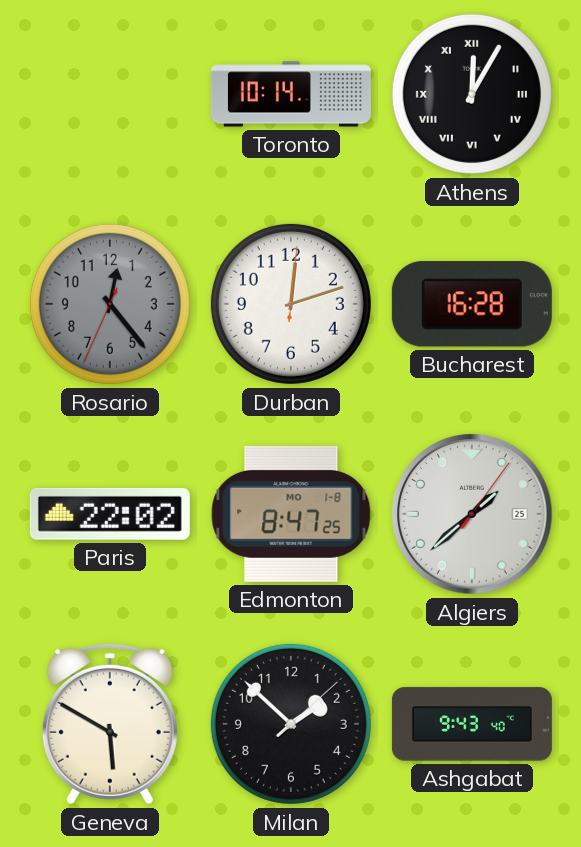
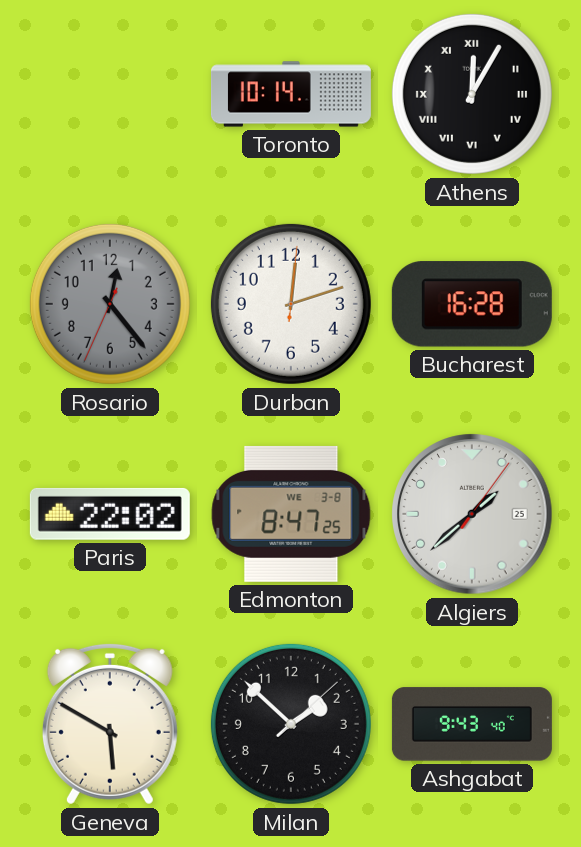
Edmonton date: MO 1-8 -> WE 3-8
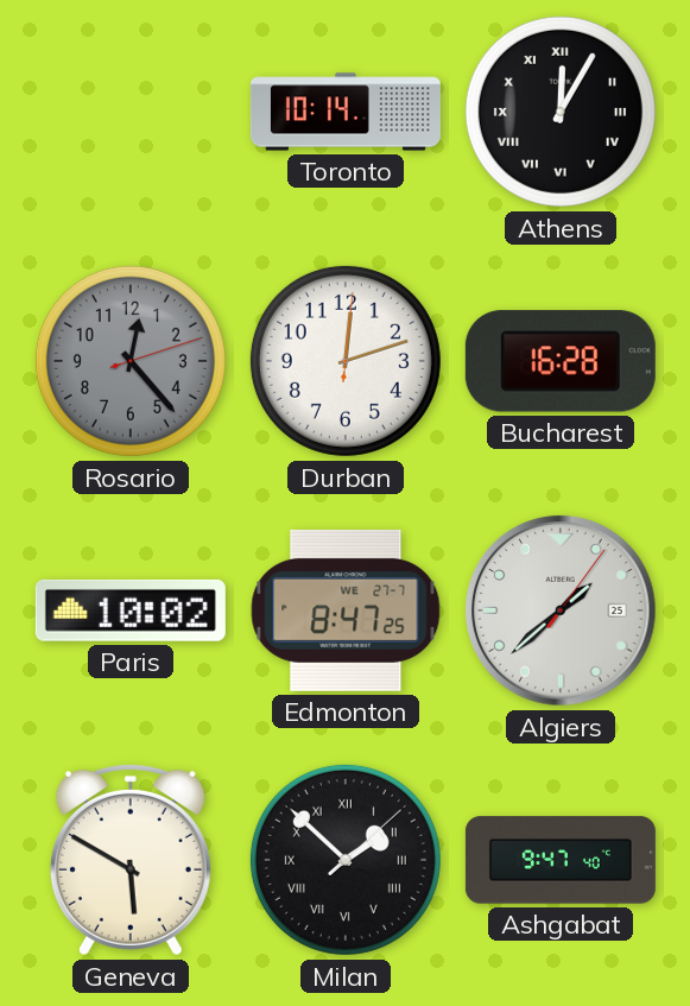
Rosario: 12:23:34 -> 12:23:12
Paris: 22:02 -> 10:02
Edmonton date: WE 3-8 -> WE 27-7
Milan numerals: Arabic -> Roman
Ashgabat: 9:43 -> 9:47
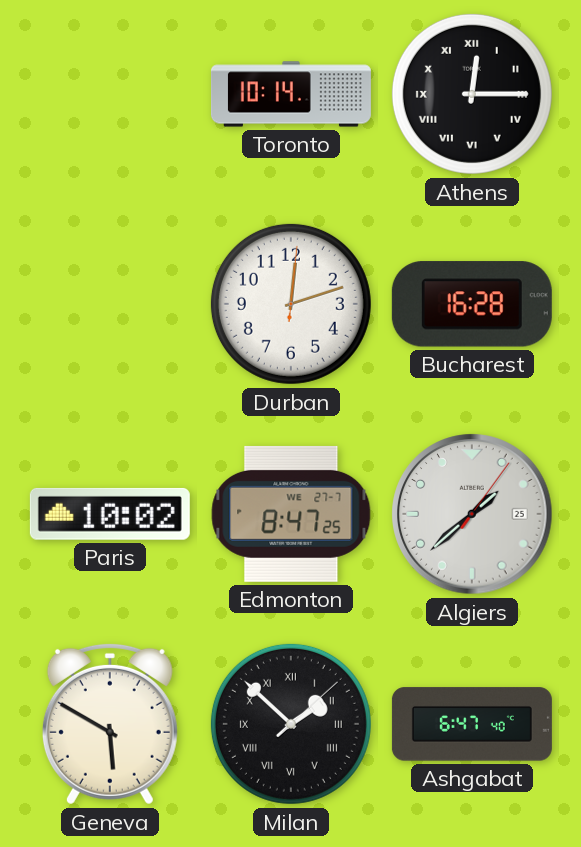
Athens: 12:05 -> 12:15
Rosario: 12:23 -> none
Ashgabat: 9:47 -> 6:47
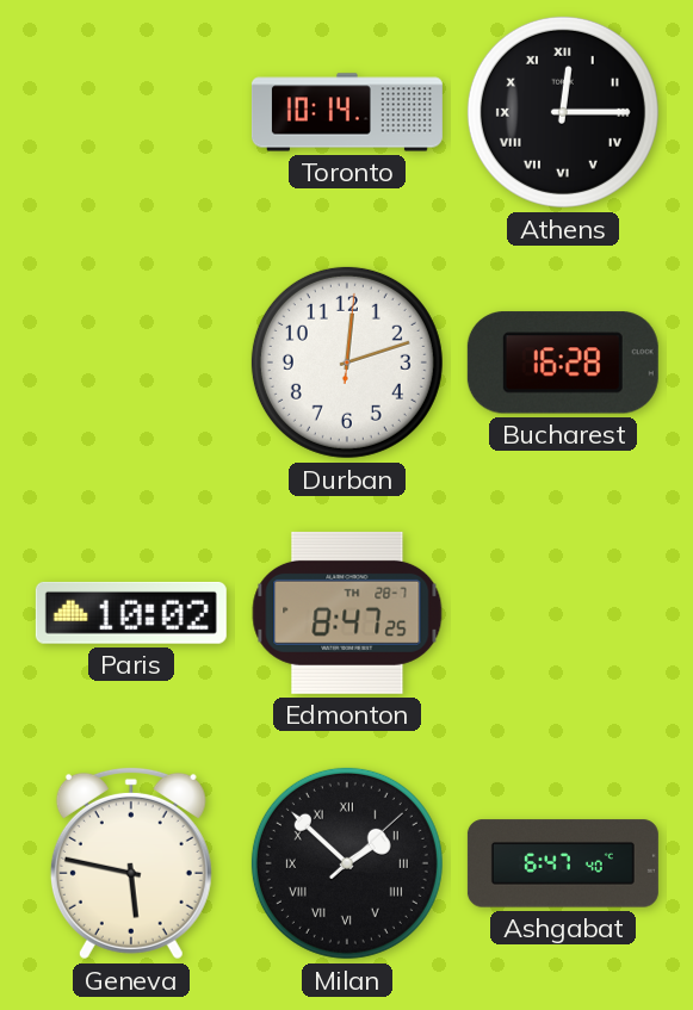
Edmonton date: WE 27-7 -> TH 28-7
Algiers: 1:38 -> none
Geneva: 5:50 -> 5:47
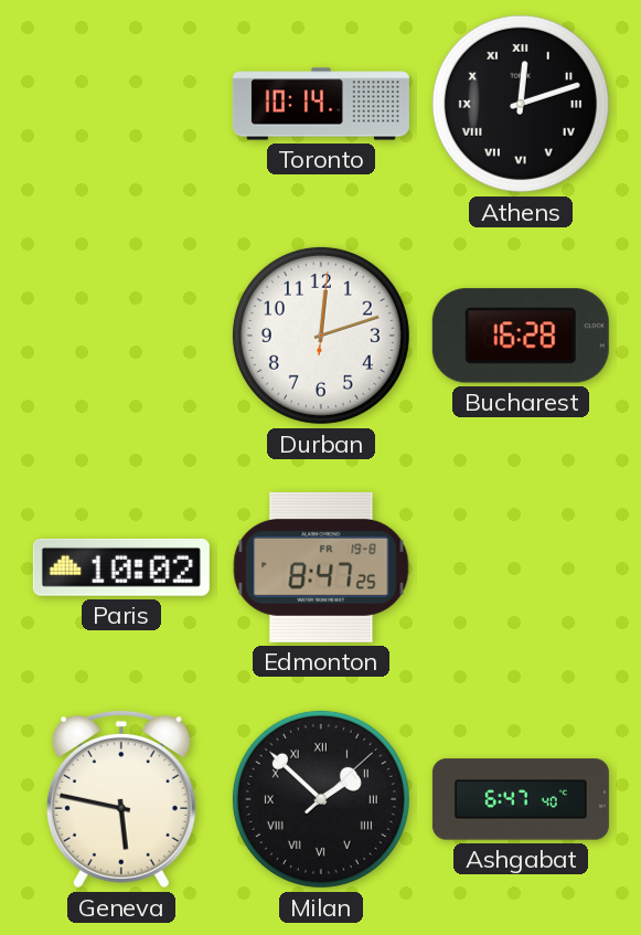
Athens: 12:15 -> 12:12
Edmonton date: TH 28-7 -> FR 19-8
